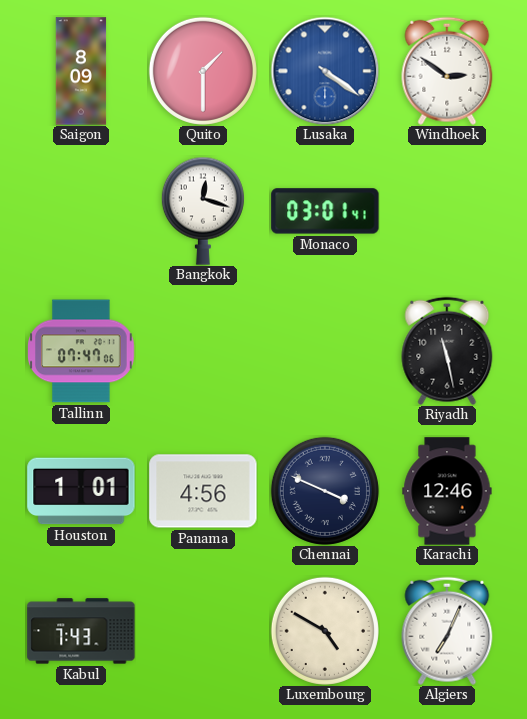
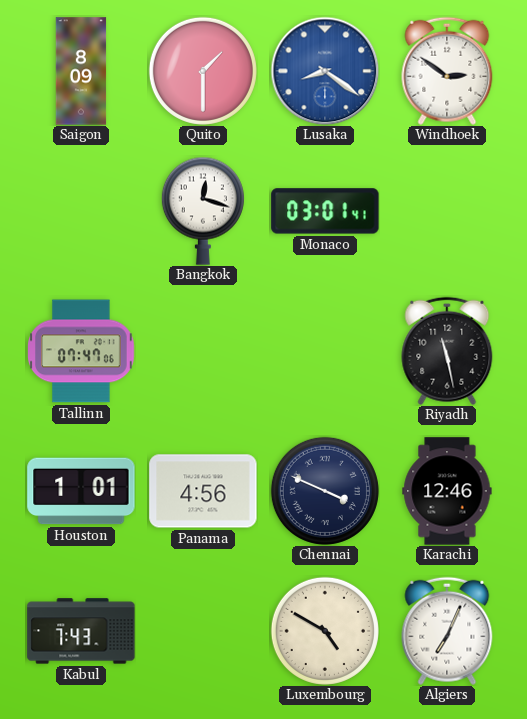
Lusaka: 4:21 -> 8:21
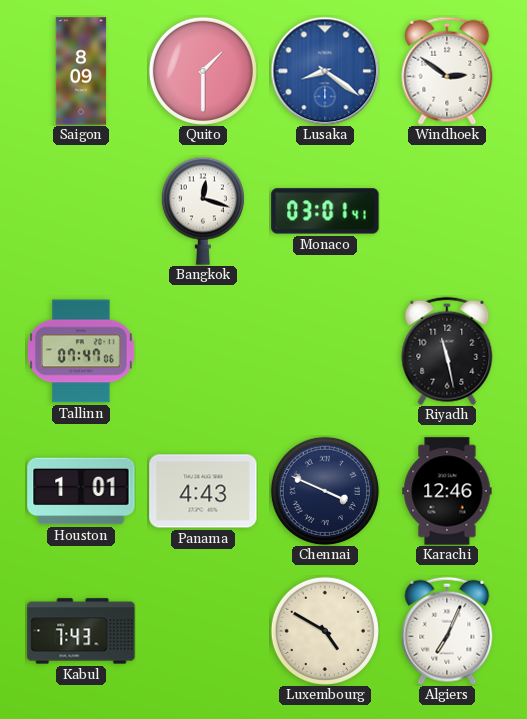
Panama: 4:56 -> 4:43
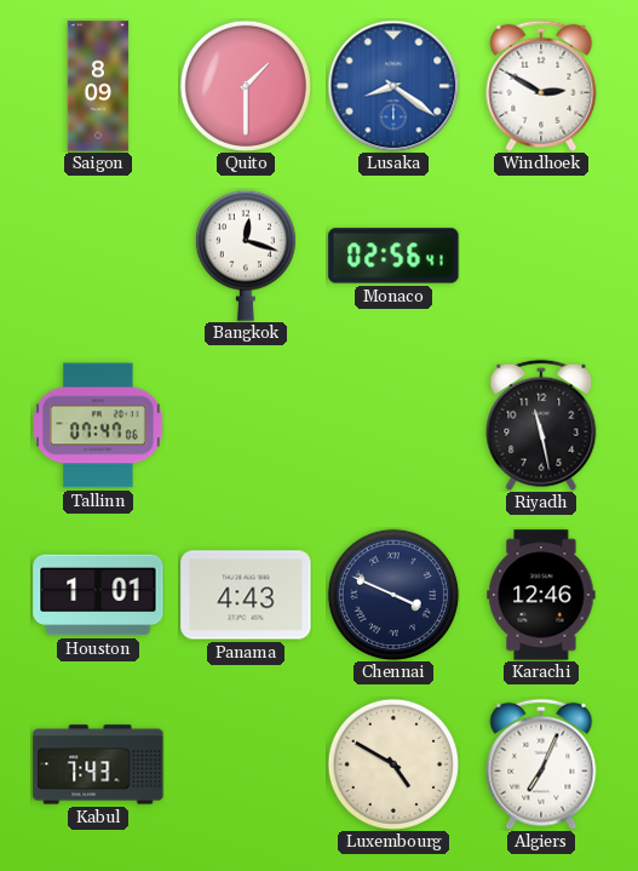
Windhoek: 2:51 -> 2:50
Monaco: 03:01 -> 02:56
